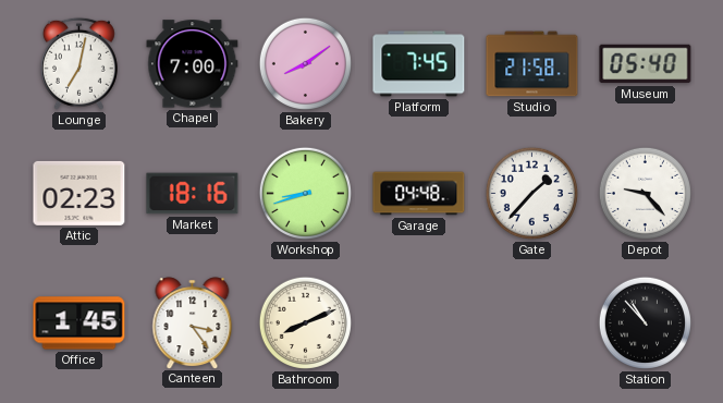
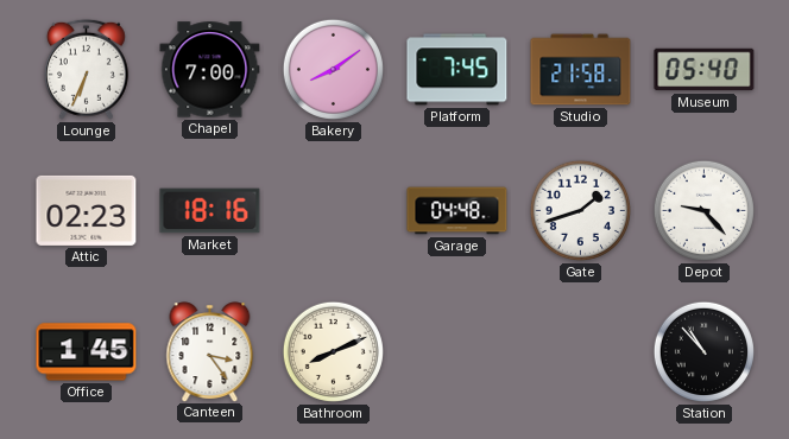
Lounge: 7:02 -> 6:34
Workshop: 8:42 -> none
Gate: 1:37 -> 1:42
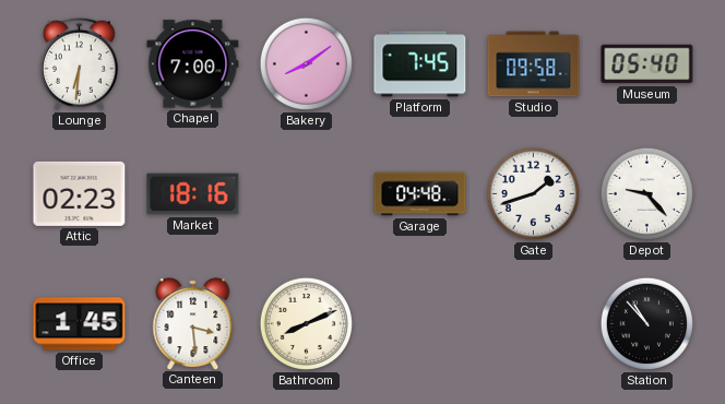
Lounge: 6:34 -> 6:31
Studio: 21:58 -> 09:58
Canteen: 3:24 -> 3:29
